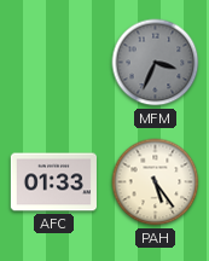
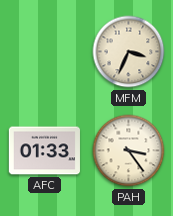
MFM dial: grey -> cream
PAH: 5:24 -> 3:24
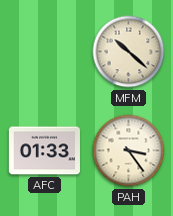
MFM: 3:34 -> 10:22
